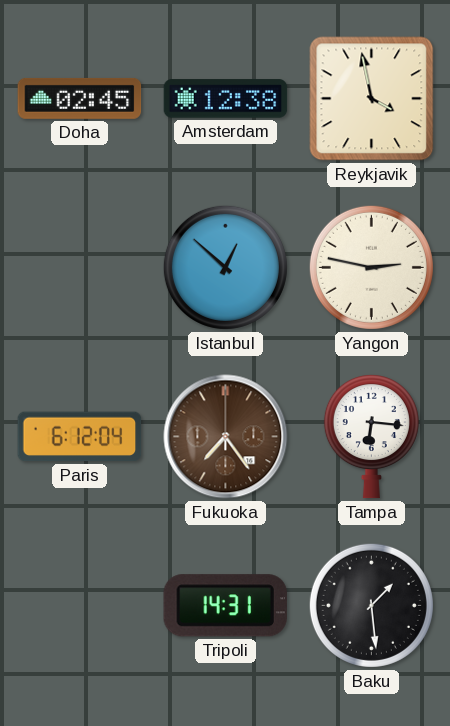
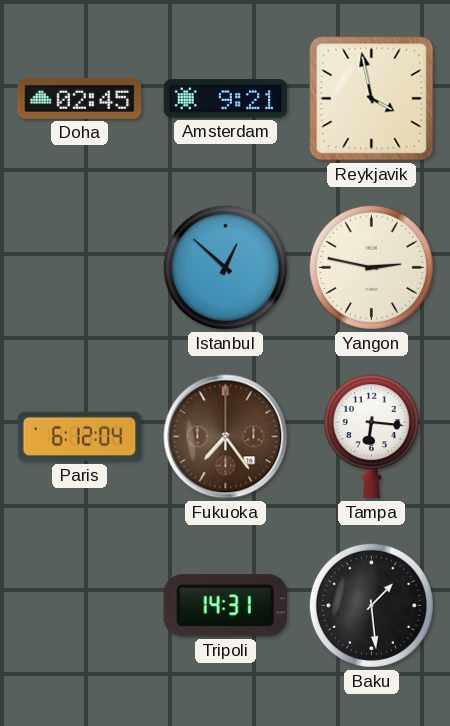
Amsterdam: 12:38 -> 9:21
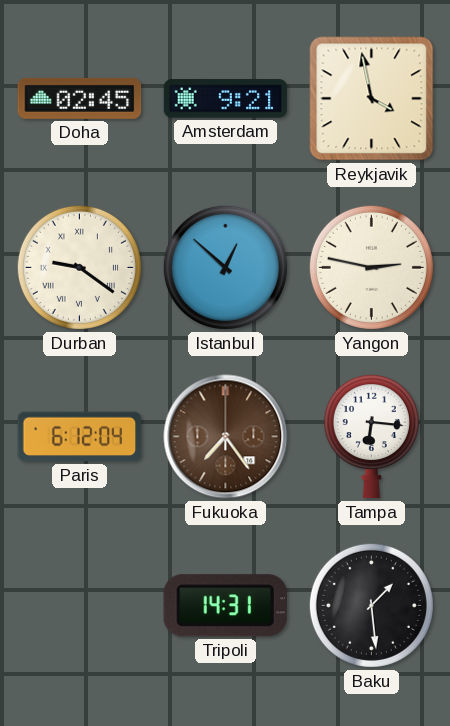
Durban: none -> 9:21
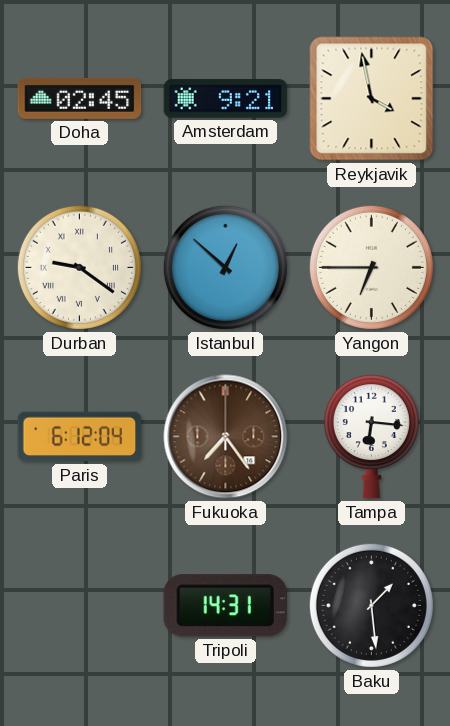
Yangon: 2:47 -> 6:45
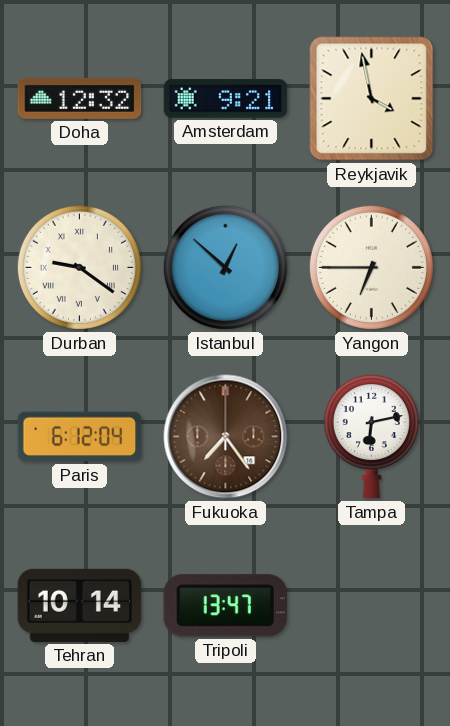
Doha: 02:45 -> 12:32
Tampa: 6:16 -> 6:13
Tehran: none -> 10:14
Tripoli: 14:31 -> 13:47
Baku: 1:29 -> none
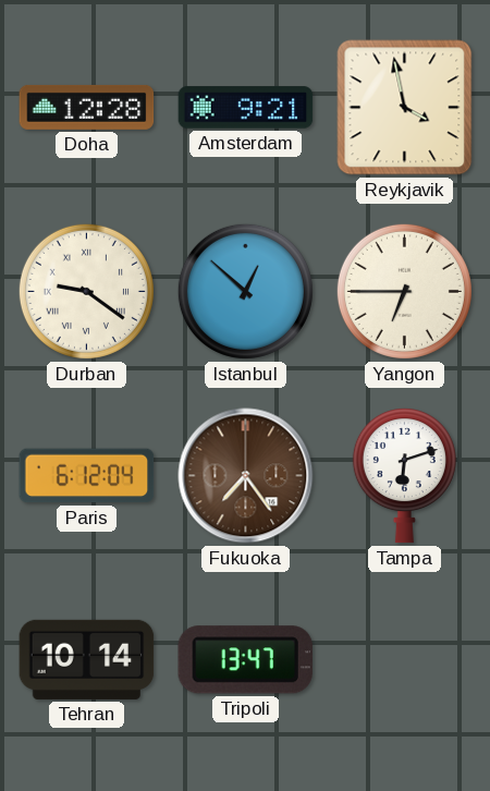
Doha: 12:32 -> 12:28
Tampa: 6:13 -> 6:12
